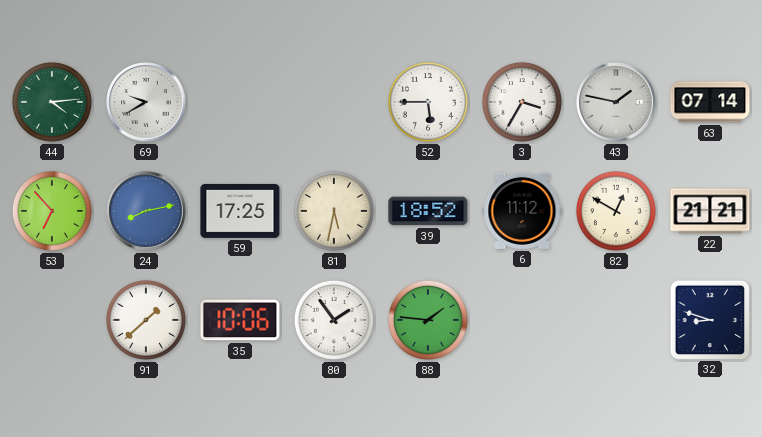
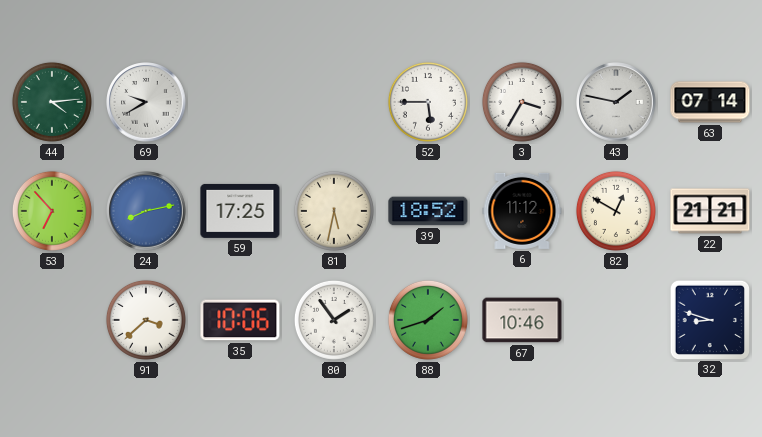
91: 1:38 -> 3:38
88: 1:46 -> 1:42
67: none -> 10:46
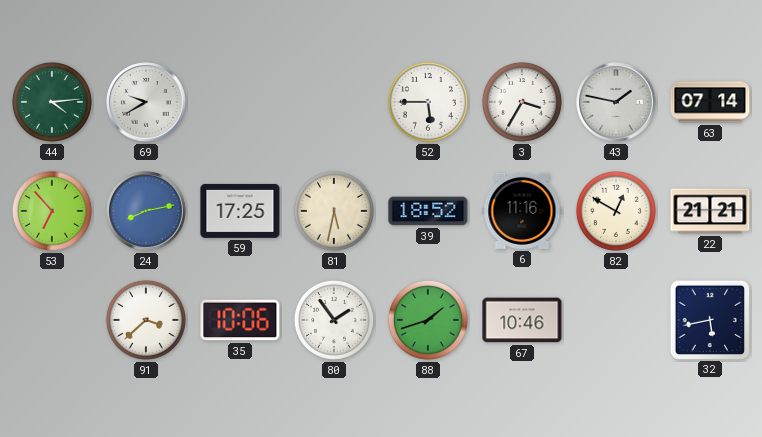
6: 11:12 -> 11:16
32: 8:48 -> 5:43
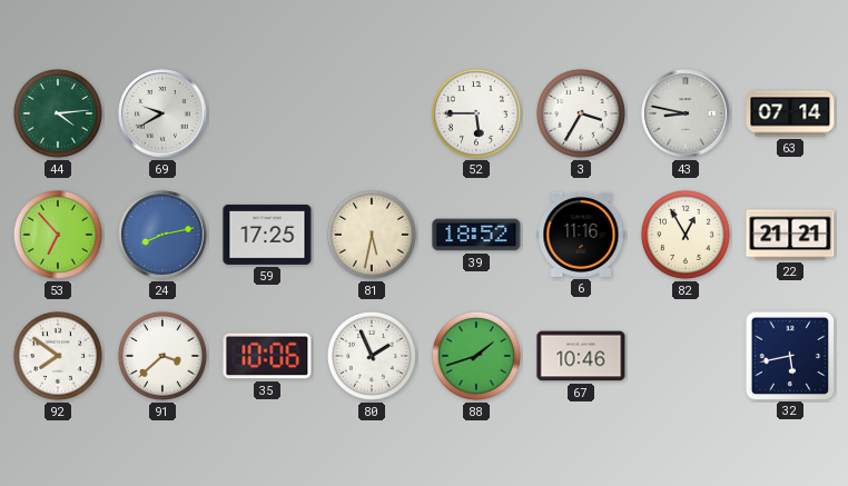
43: 1:47 -> 8:47
82: 12:50 -> 12:55
92: none -> 7:51
80: 1:54 -> 1:56
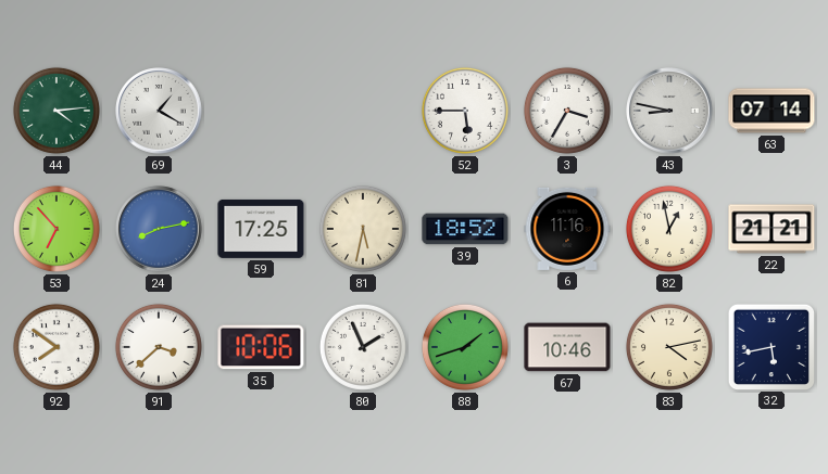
69: 9:40 -> 1:20
82: 12:55 -> 12:58
83: none -> 4:13
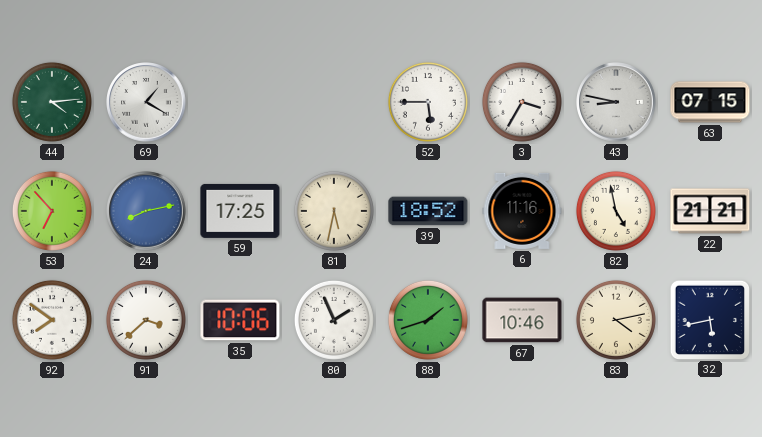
63: 07:14 -> 07:15
82: 12:58 -> 4:58
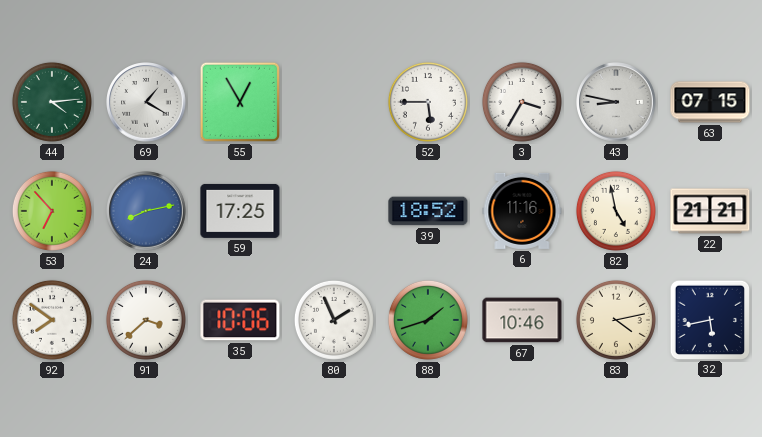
55: none -> 12:55
81: 5:32 -> none
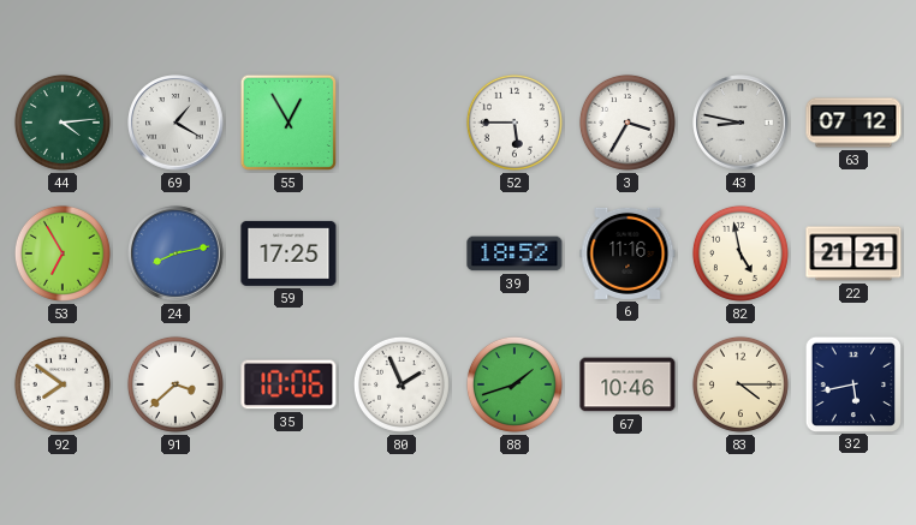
63: 07:15 -> 07:12
53: 6:53 -> 6:55
83: 4:13 -> 4:15
